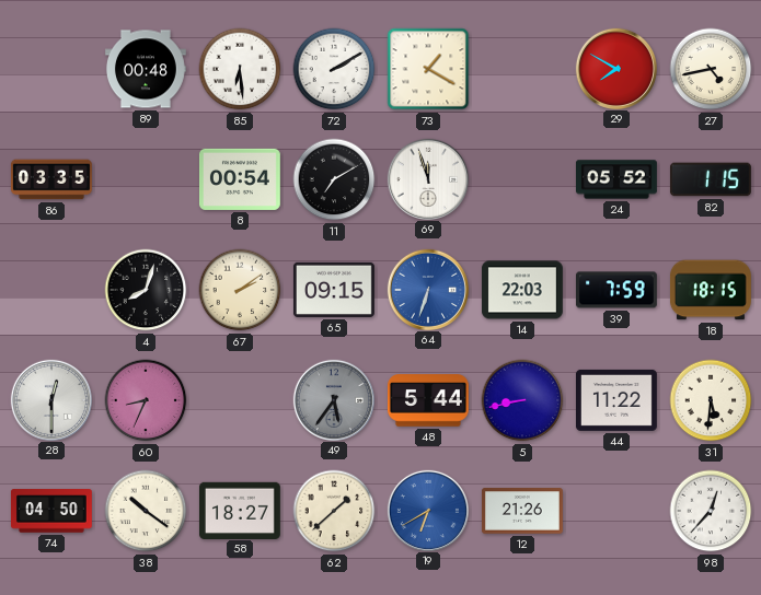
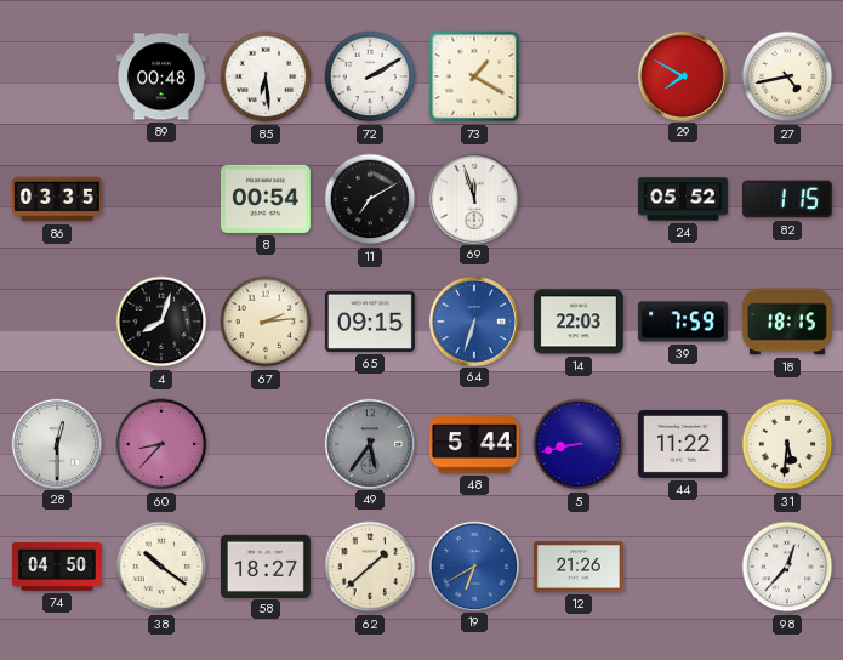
67: 2:09 -> 2:14
60: 8:34 -> 8:37
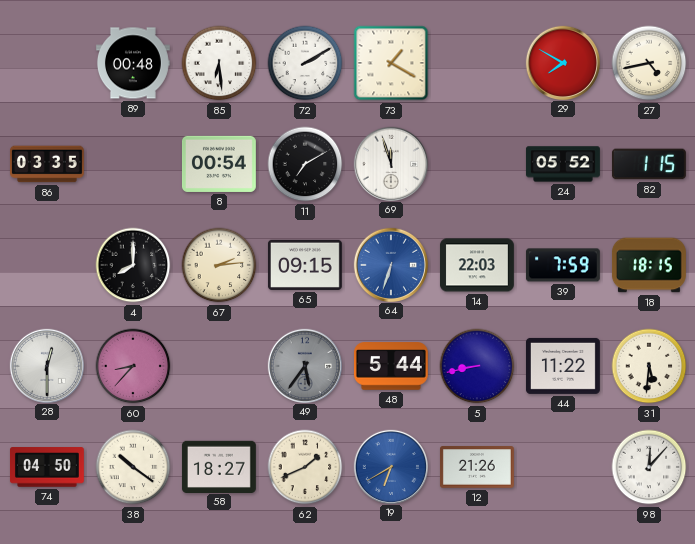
4: 8:03 -> 8:00
62: 1:38 -> 1:41
98: 12:37 -> 12:07
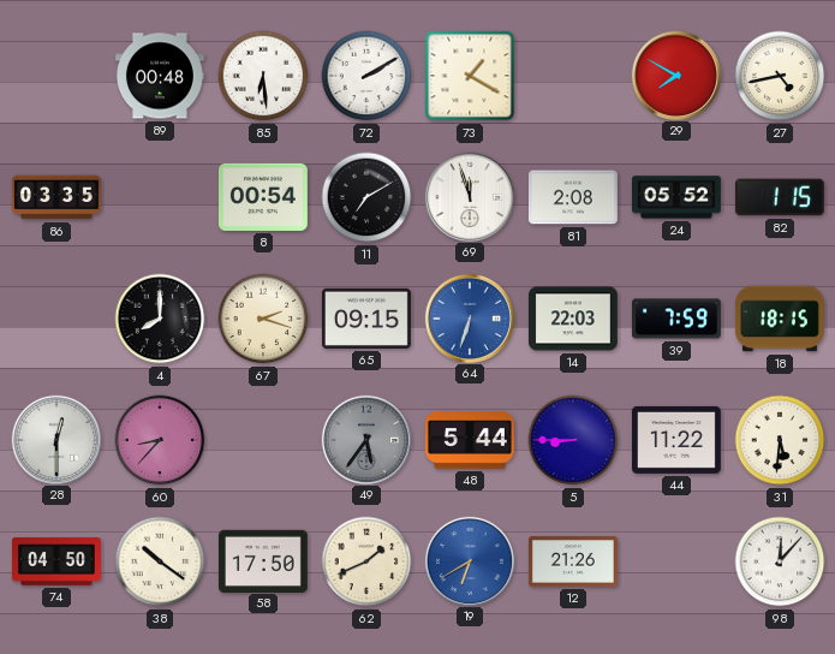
81: none -> 2:08
67: 2:14 -> 2:18
5: 8:43 -> 8:45
58: 18:27 -> 17:50
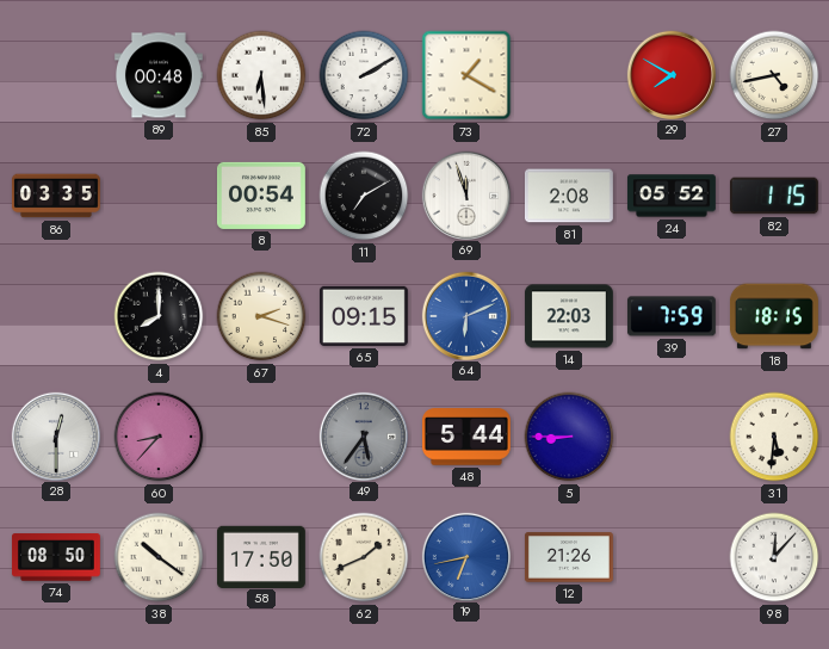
64: 6:33 -> 6:11
44: 11:22 -> none
74: 04:50 -> 08:50
19: 6:40 -> 6:43
